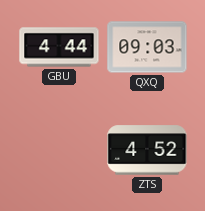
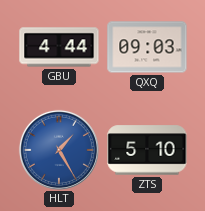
HLT: none -> 1:25
ZTS: 4:52 -> 5:10
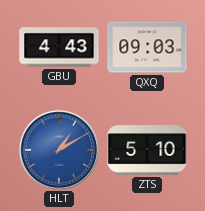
GBU: 4:44 -> 4:43
HLT: 1:25 -> 1:10
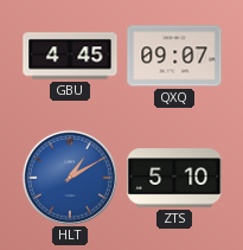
GBU: 4:43 -> 4:45
QXQ: 09:03 -> 09:07
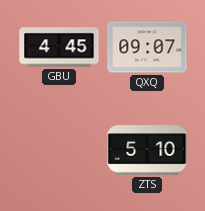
HLT: 1:10 -> none
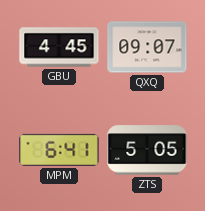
MPM: none -> 6:41
ZTS: 5:10 -> 5:05
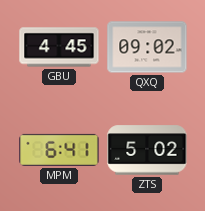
QXQ: 09:07 -> 09:02
ZTS: 5:05 -> 5:02
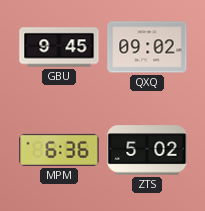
GBU: 4:45 -> 9:45
MPM: 6:41 -> 6:36
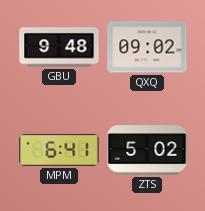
GBU: 9:45 -> 9:48
MPM: 6:36 -> 6:41
